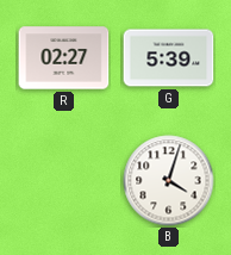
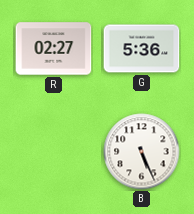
G: 5:39 -> 5:36
B: 4:03 -> 5:26
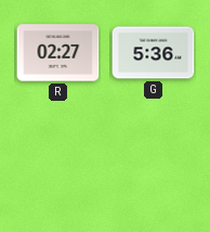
B: 5:26 -> none
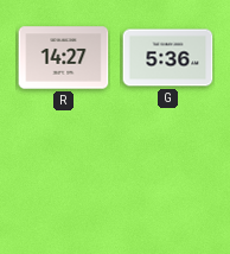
R: 02:27 -> 14:27
